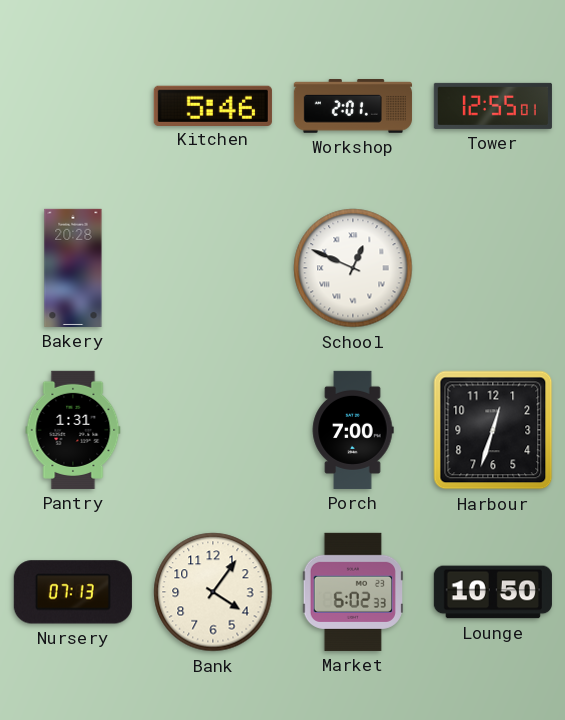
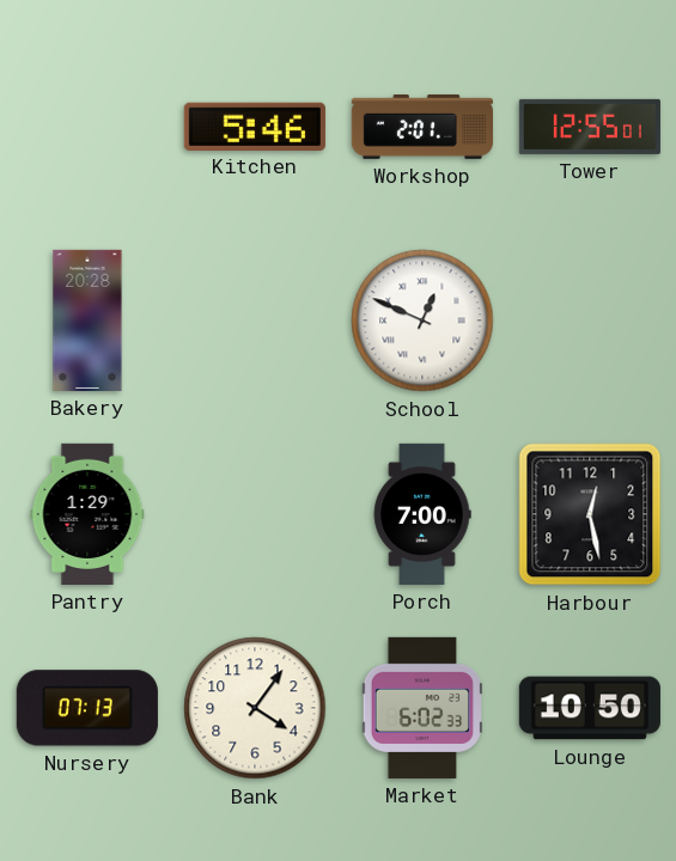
Pantry: 1:31 -> 1:29
Harbour: 12:33 -> 12:28
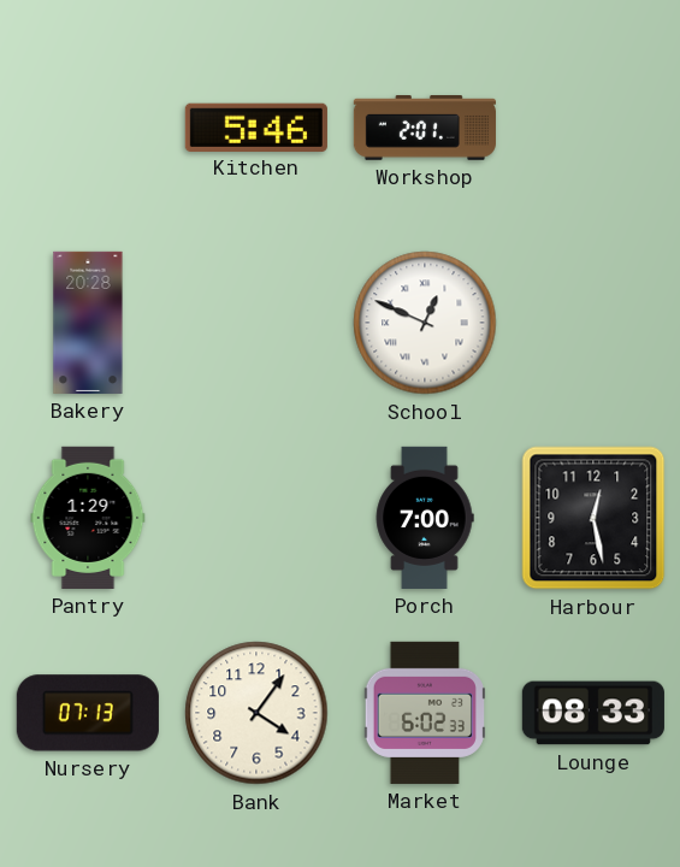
Tower: 12:55 -> none
Lounge: 10:50 -> 08:33
